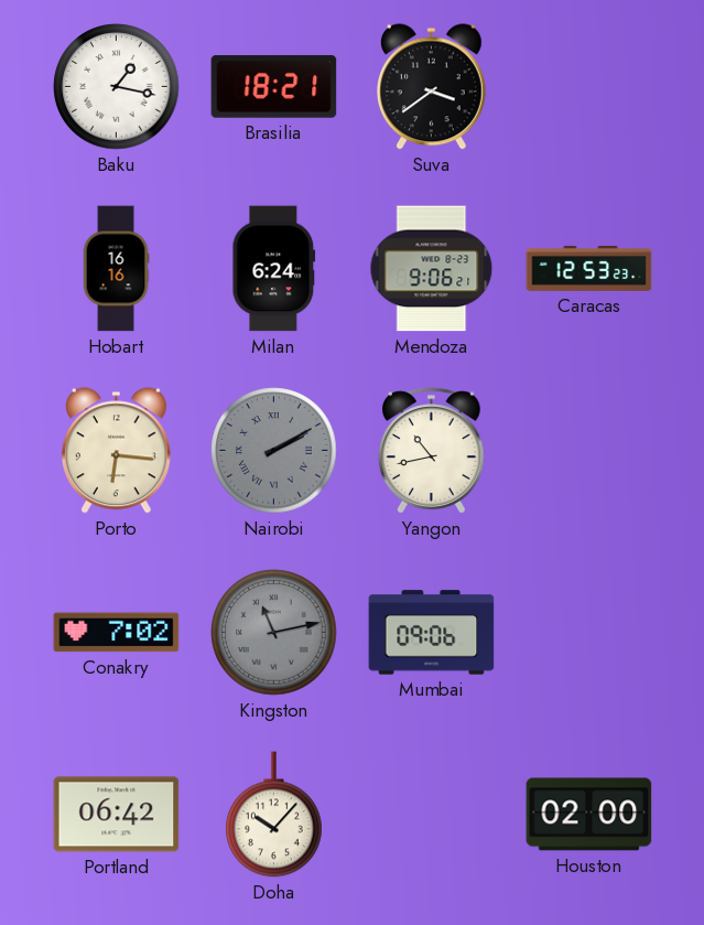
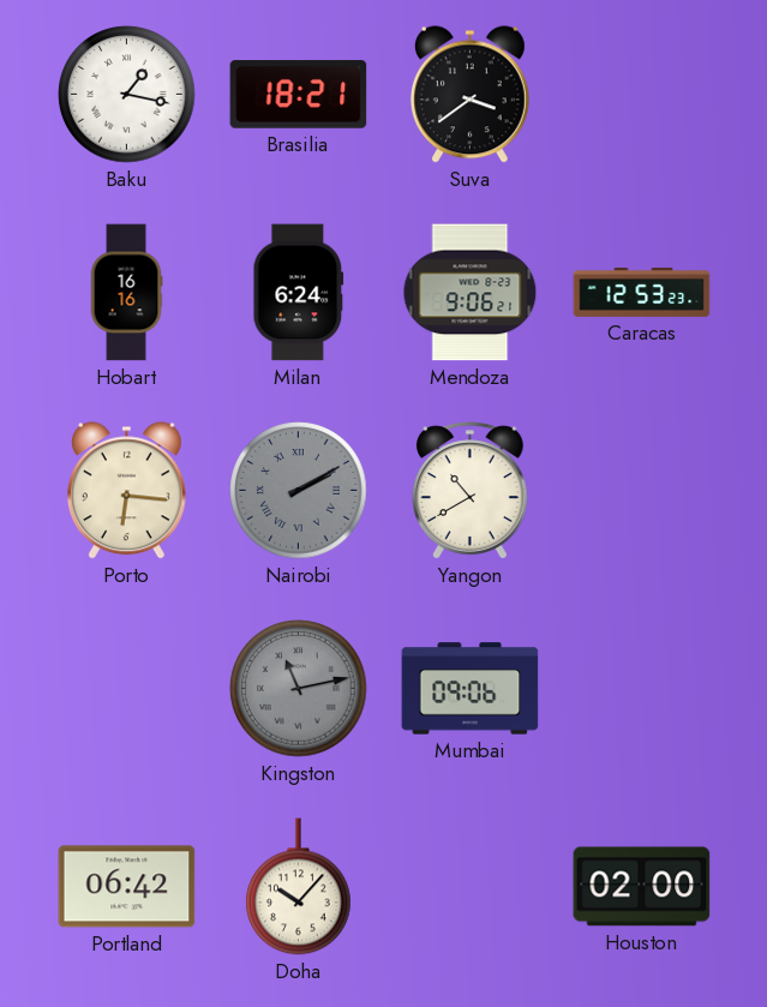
Yangon: 10:43 -> 10:40
Conakry: 7:02 -> none
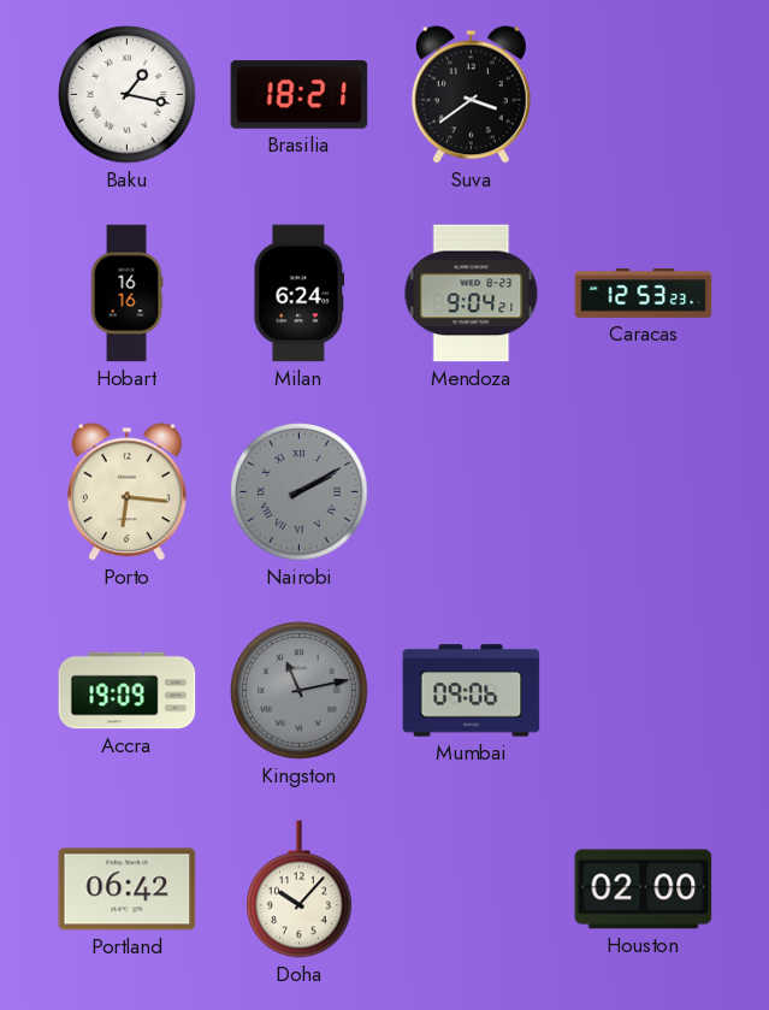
Mendoza: 9:06 -> 9:04
Yangon: 10:40 -> none
Accra: none -> 19:09
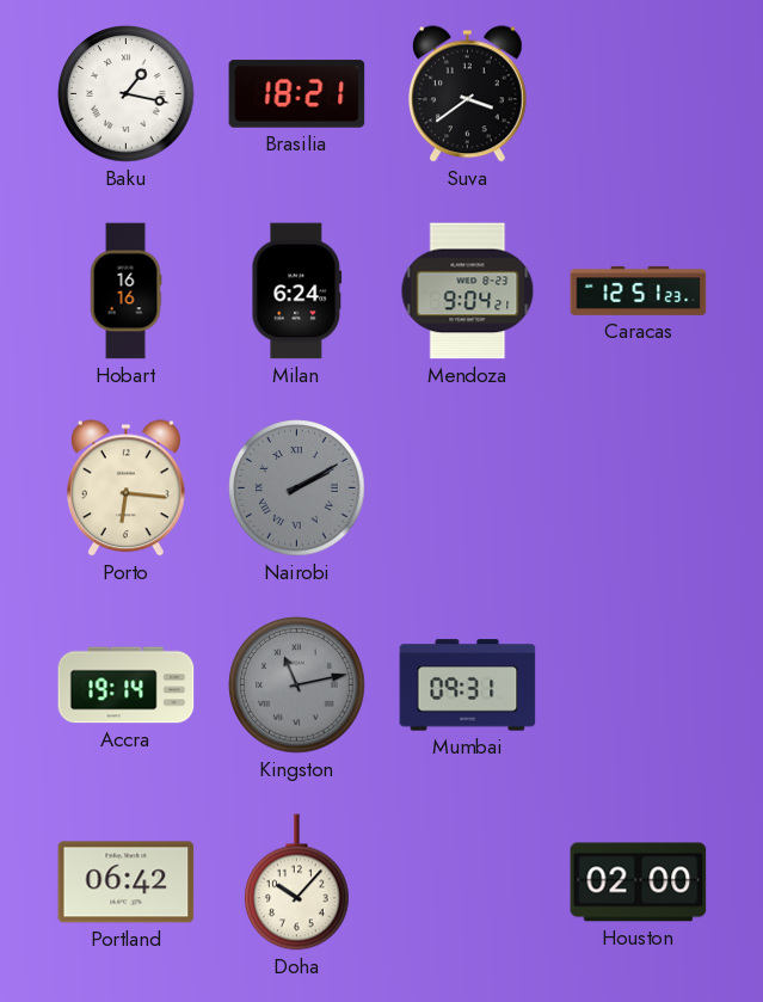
Caracas: 12:53 -> 12:51
Accra: 19:09 -> 19:14
Mumbai: 09:06 -> 09:31
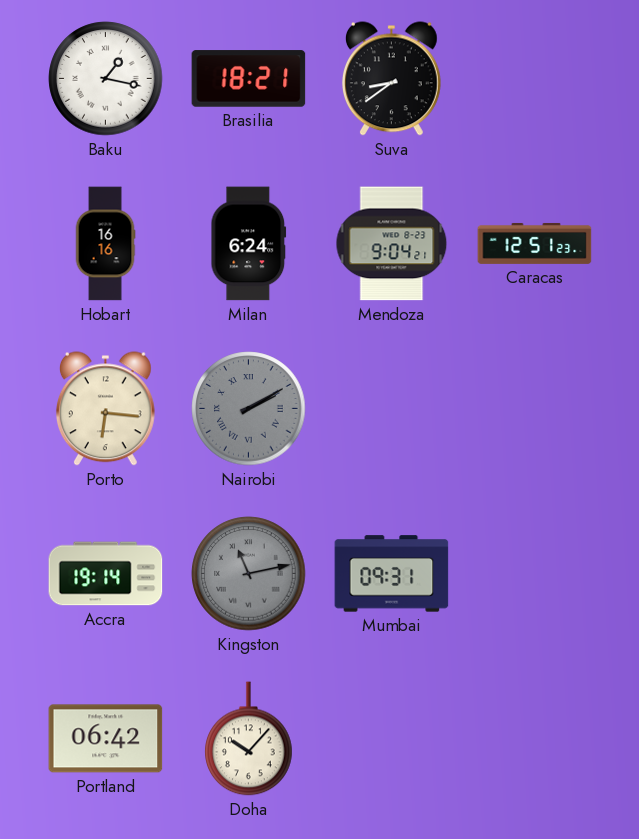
Suva: 3:39 -> 8:39
Houston: 02:00 -> none
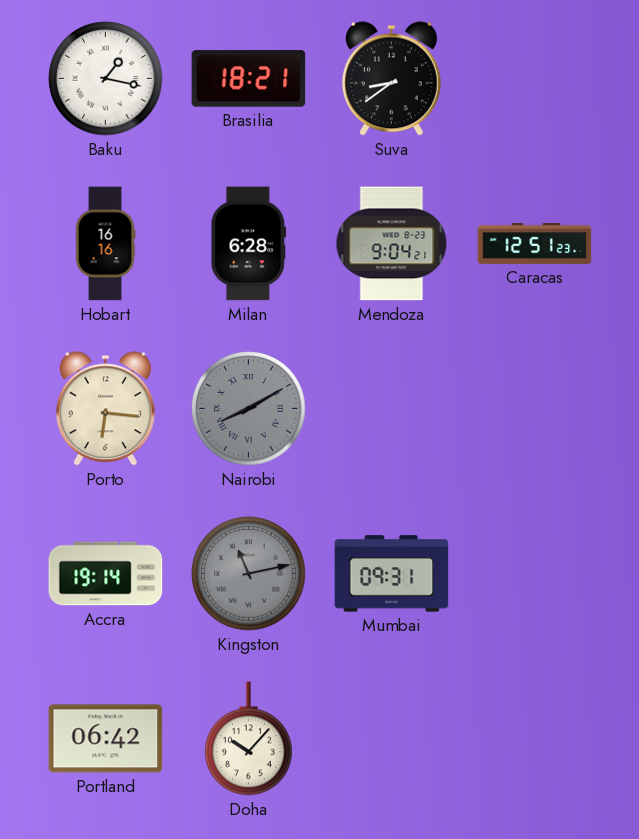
Milan: 6:24 -> 6:28
Nairobi: 2:10 -> 8:10
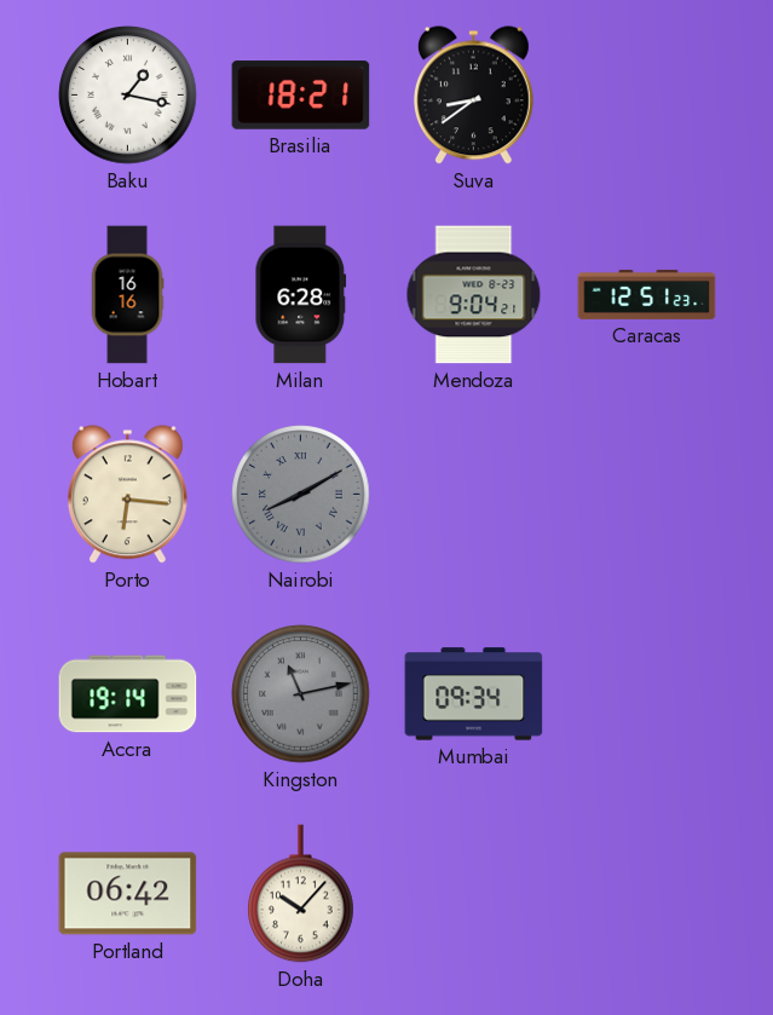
Mumbai: 09:31 -> 09:34
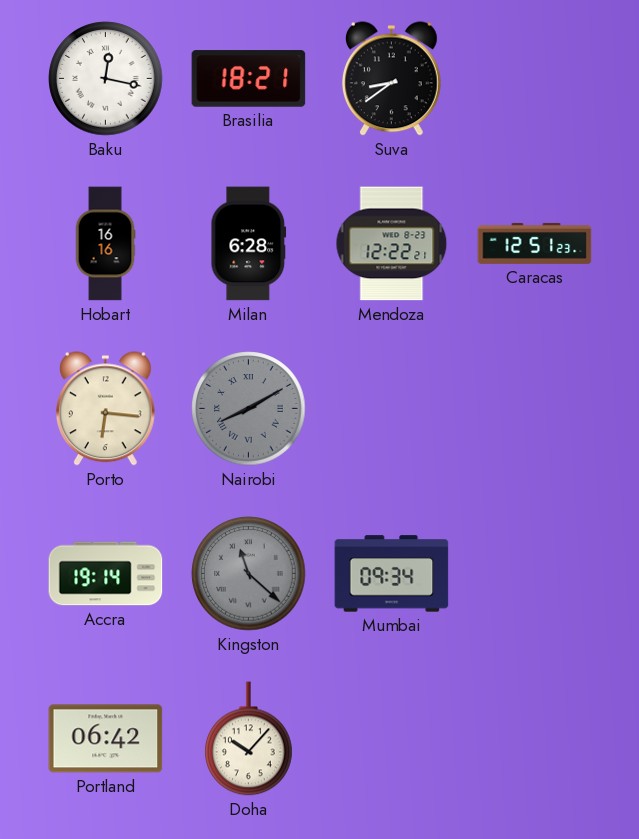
Baku: 1:17 -> 12:17
Mendoza: 9:04 -> 12:22
Kingston: 11:13 -> 11:22
